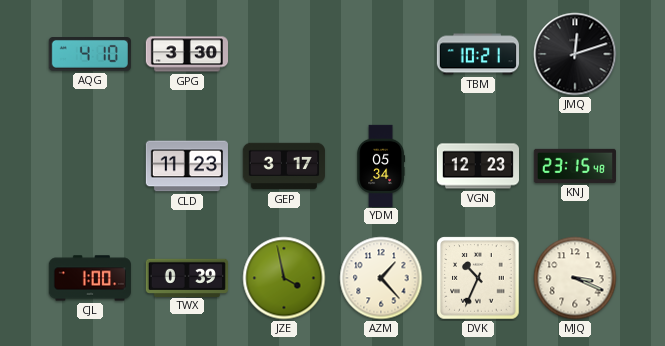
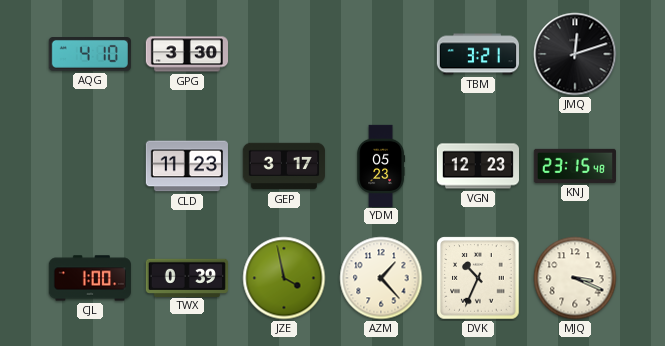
TBM: 10:21 -> 3:21
YDM: 05:34 -> 05:23
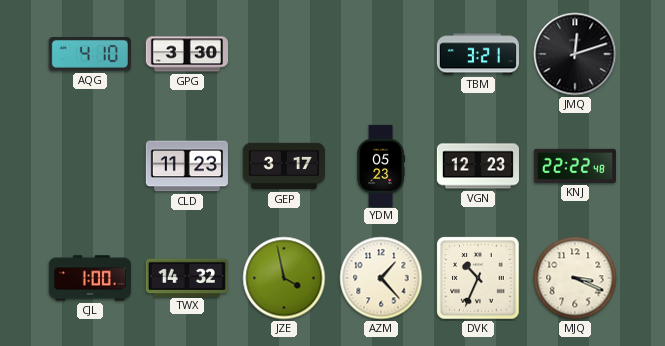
KNJ: 23:15 -> 22:22
TWX: 0:39 -> 14:32
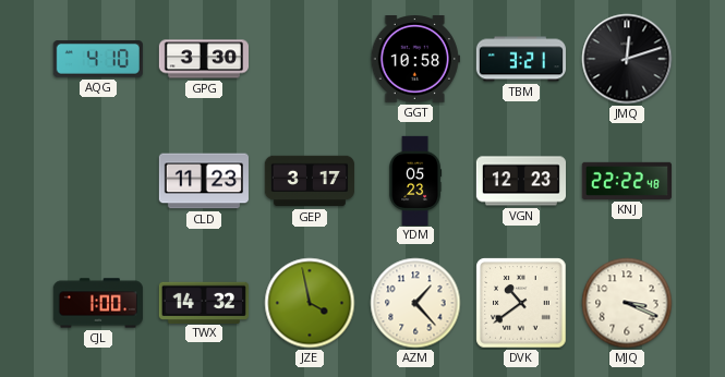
GGT: none -> 10:58
DVK: 10:34 -> 10:39
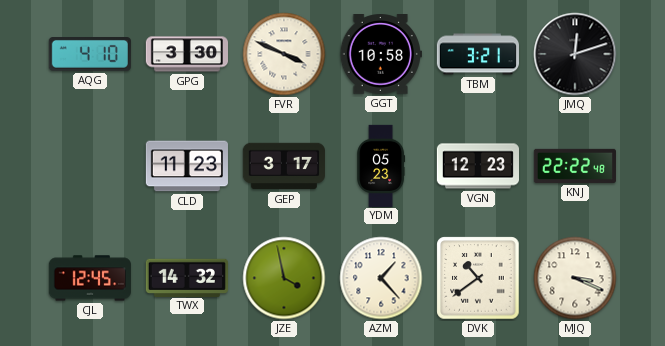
FVR: none -> 3:49
CJL: 1:00 -> 12:45
